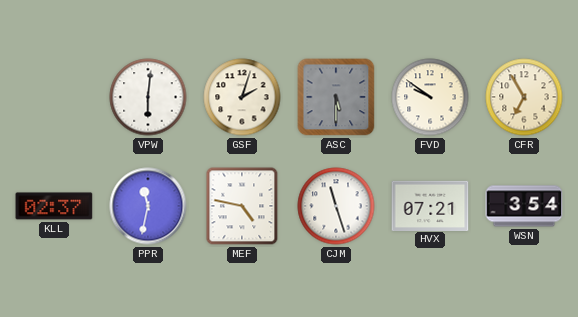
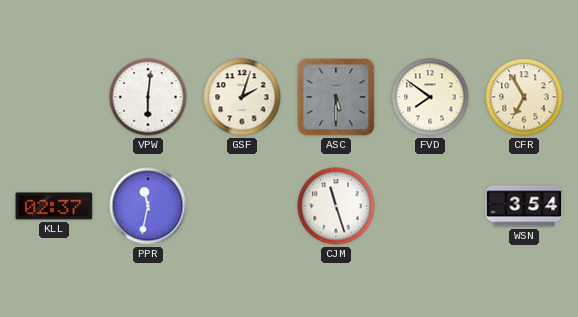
FVD: 9:51 -> 7:51
MEF: 4:47 -> none
HVX: 07:21 -> none
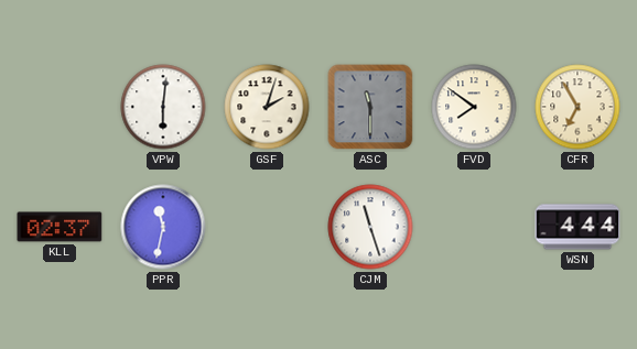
ASC: 5:30 -> 11:30
WSN: 3:54 -> 4:44
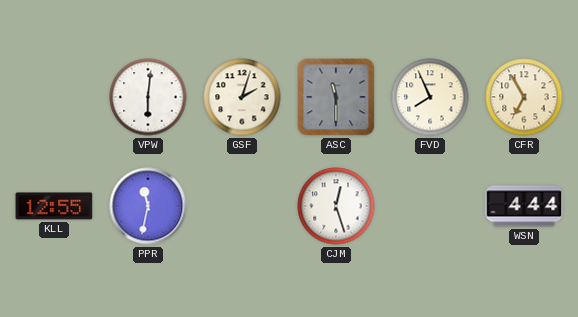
FVD: 7:51 -> 7:56
KLL: 02:37 -> 12:55
CJM: 11:27 -> 12:27
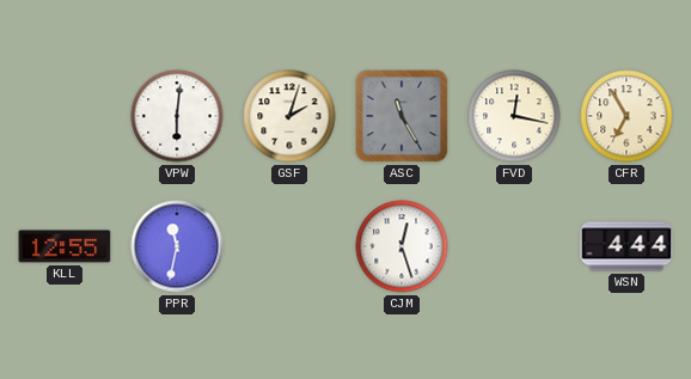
ASC: 11:30 -> 11:25
FVD: 7:56 -> 12:17
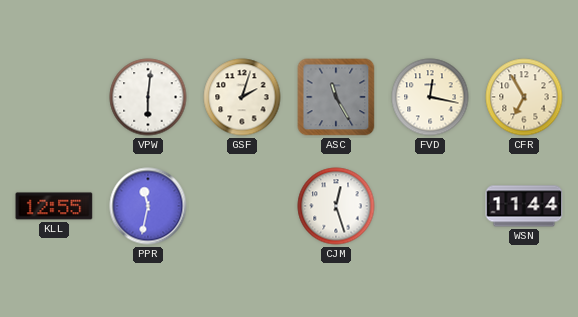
WSN: 4:44 -> 11:44
